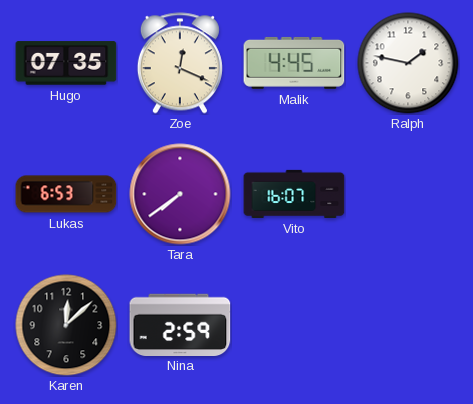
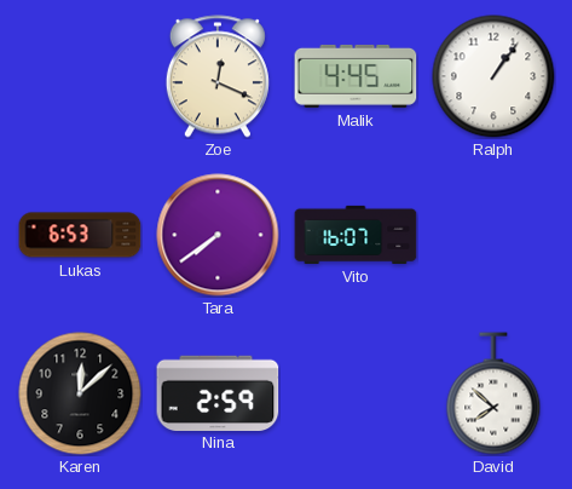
Hugo: 07:35 -> none
Ralph: 1:47 -> 1:06
David: none -> 7:52
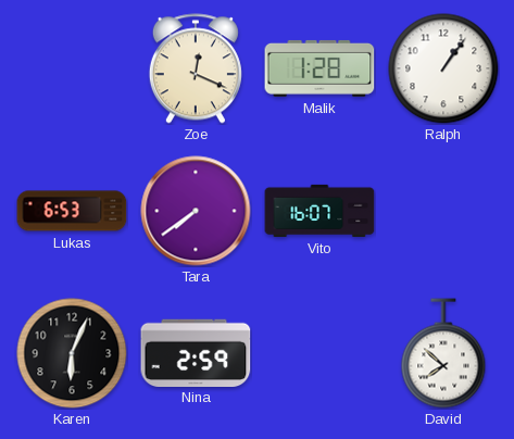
Malik: 4:45 -> 1:28
Karen: 12:08 -> 6:04
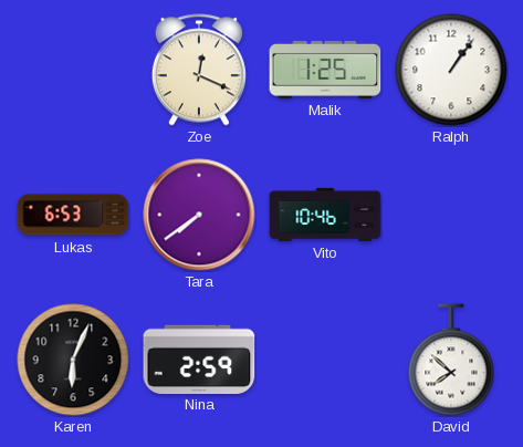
Malik: 1:28 -> 1:25
Vito: 16:07 -> 10:46
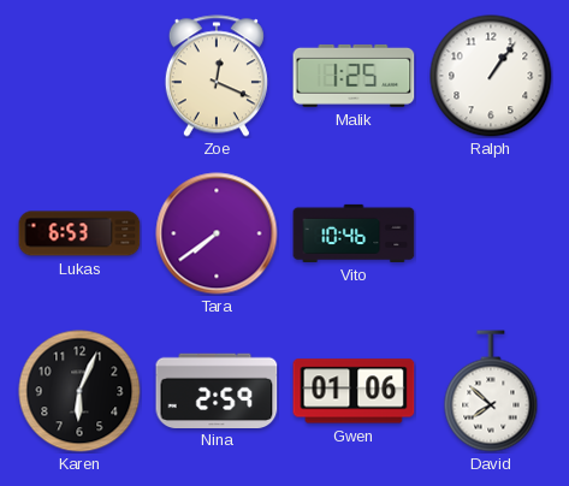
Gwen: none -> 01:06
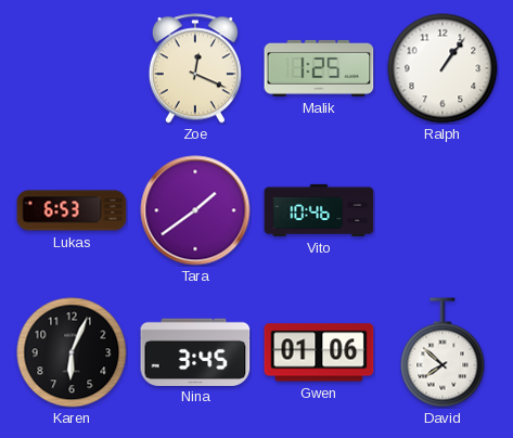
Tara: 7:39 -> 1:39
Nina: 2:59 -> 3:45
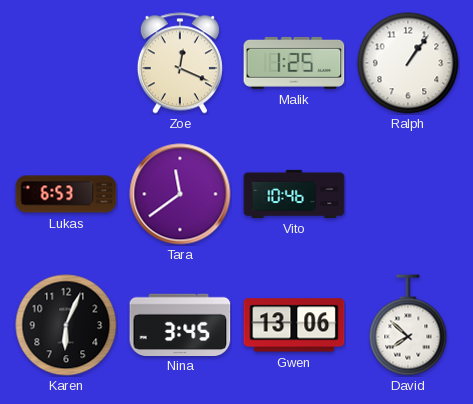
Tara: 1:39 -> 11:39
Gwen: 01:06 -> 13:06
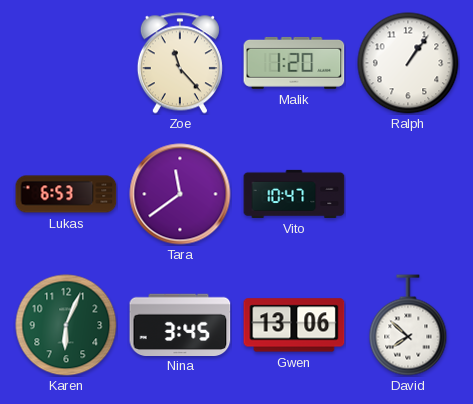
Zoe: 12:19 -> 11:23
Malik: 1:25 -> 1:20
Vito: 10:46 -> 10:47
Karen dial: black -> green
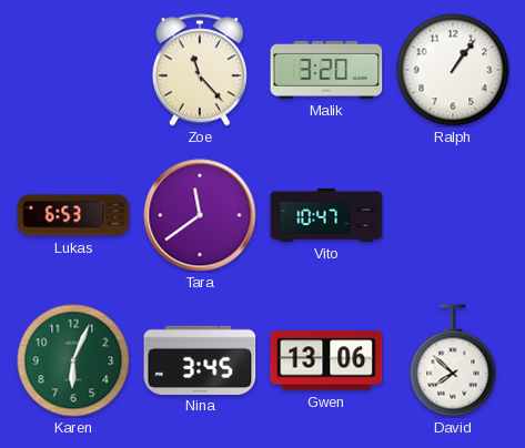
Malik: 1:20 -> 3:20
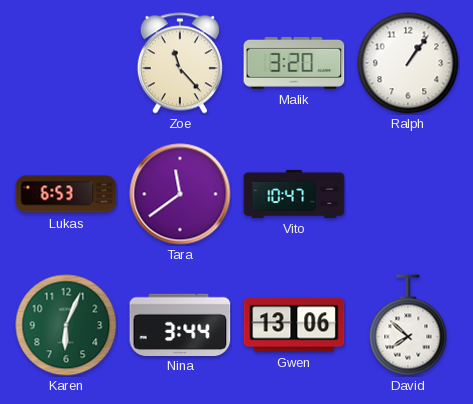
Nina: 3:45 -> 3:44
